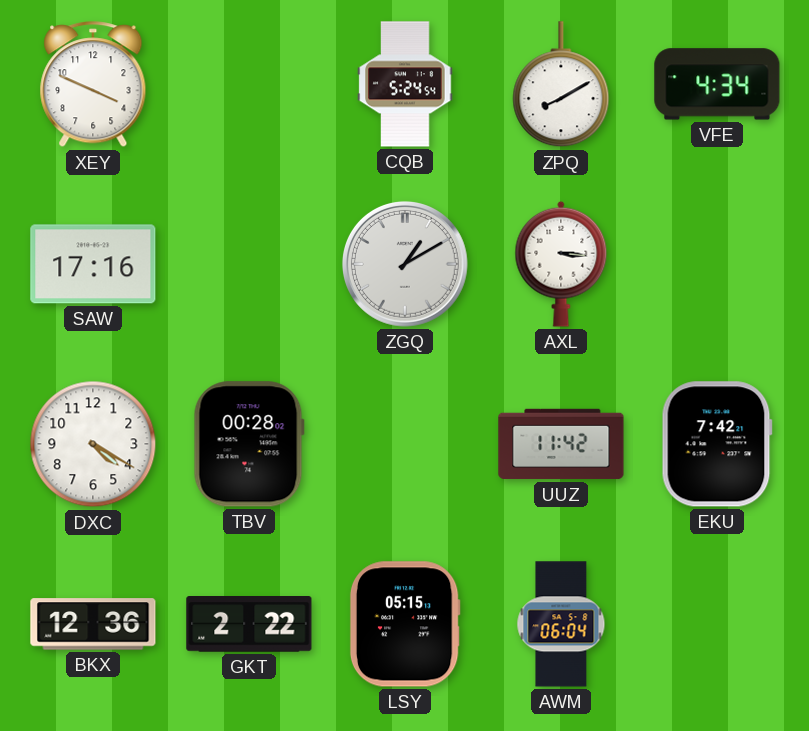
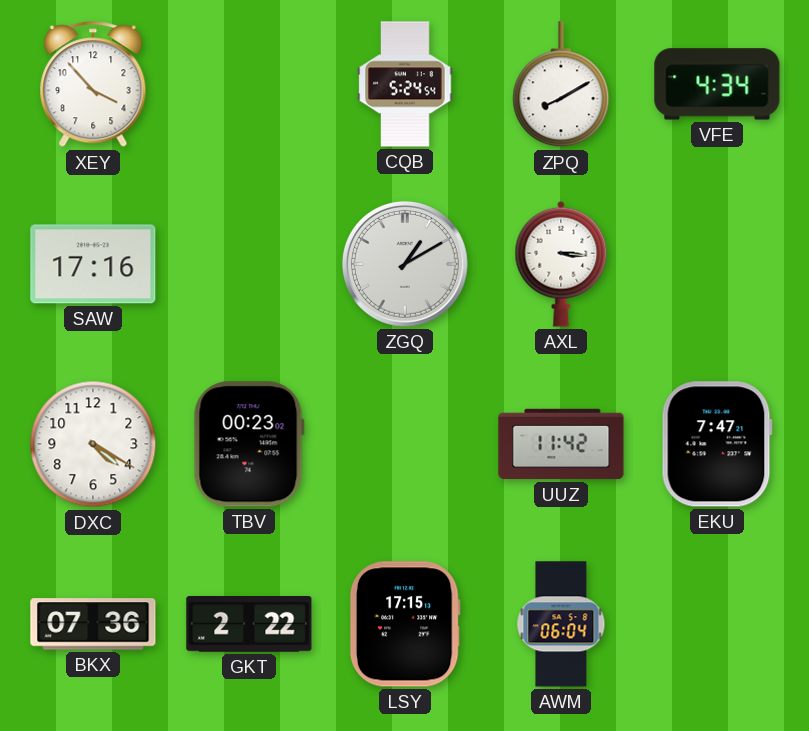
XEY: 3:49 -> 3:53
TBV: 00:28 -> 00:23
EKU: 7:42 -> 7:47
BKX: 12:36 -> 07:36
LSY: 05:15 -> 17:15
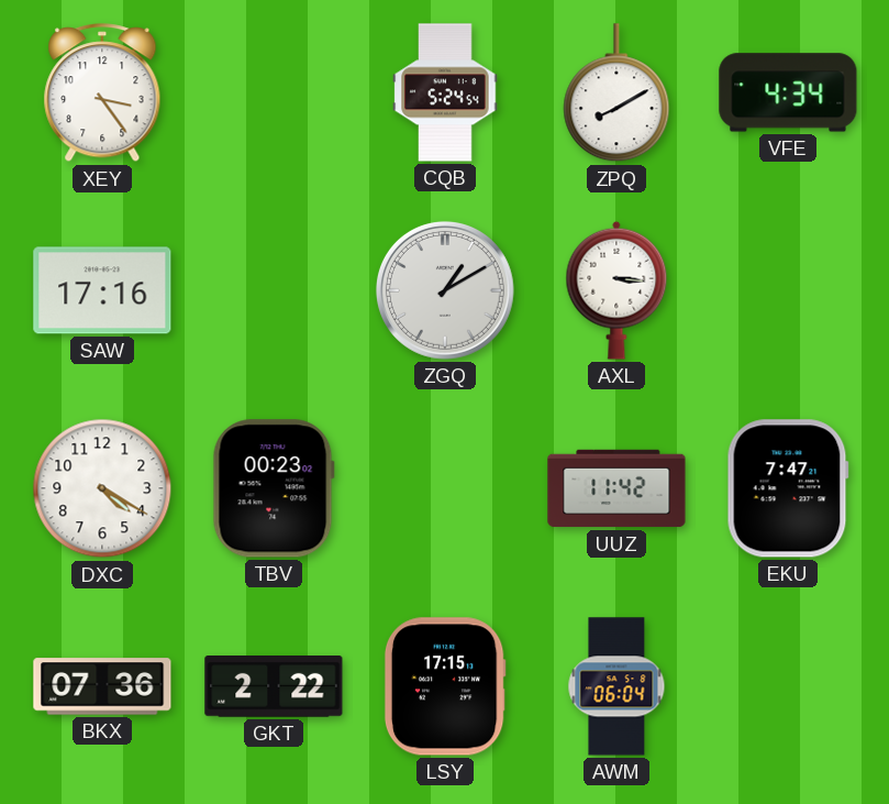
XEY: 3:53 -> 3:24
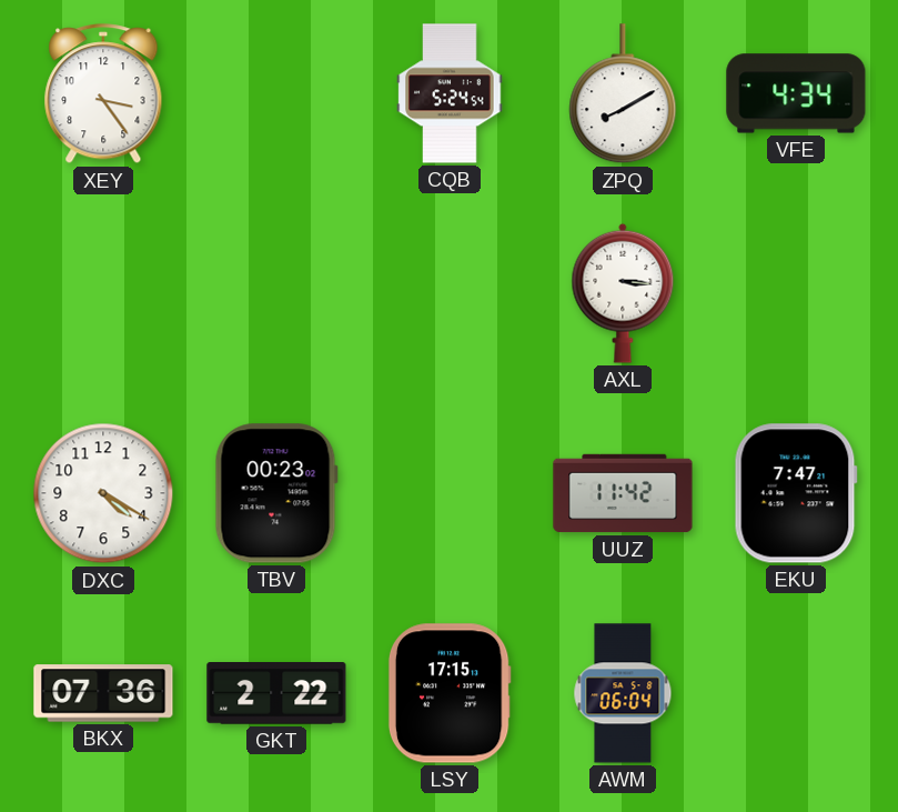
SAW: 17:16 -> none
ZGQ: 1:10 -> none
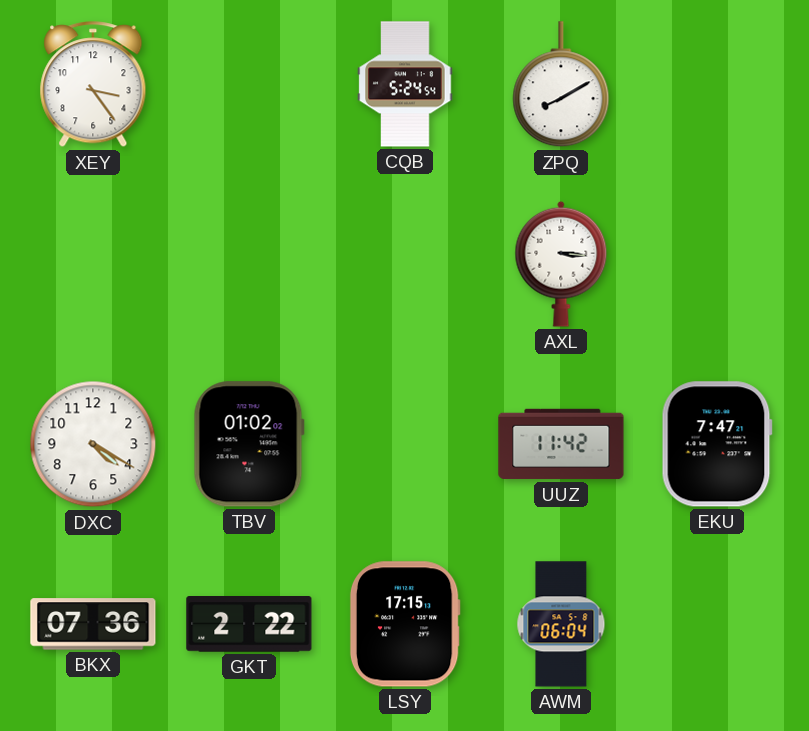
VFE: 4:34 -> none
TBV: 00:23 -> 01:02
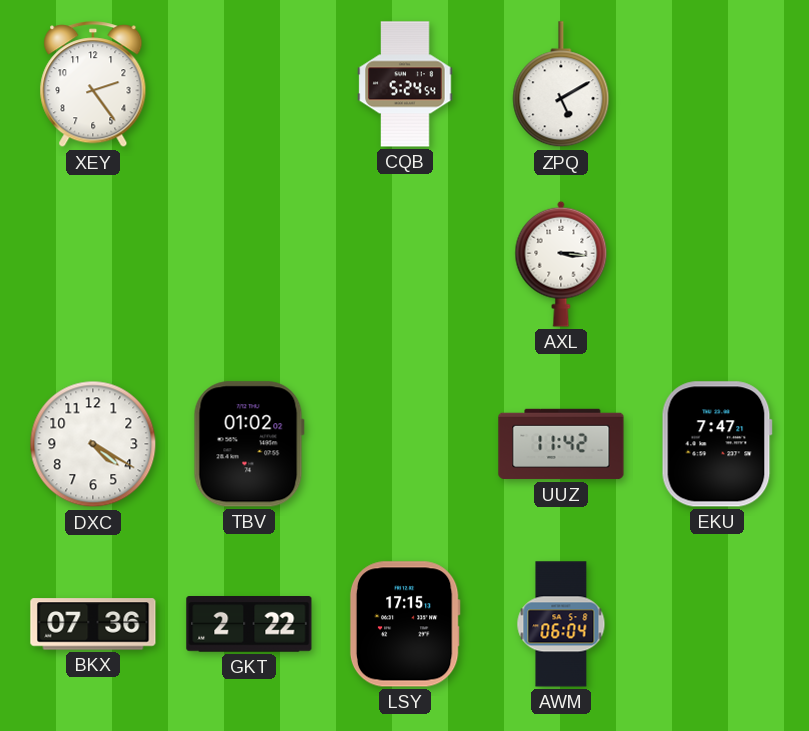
XEY: 3:24 -> 2:24
ZPQ: 8:10 -> 5:10
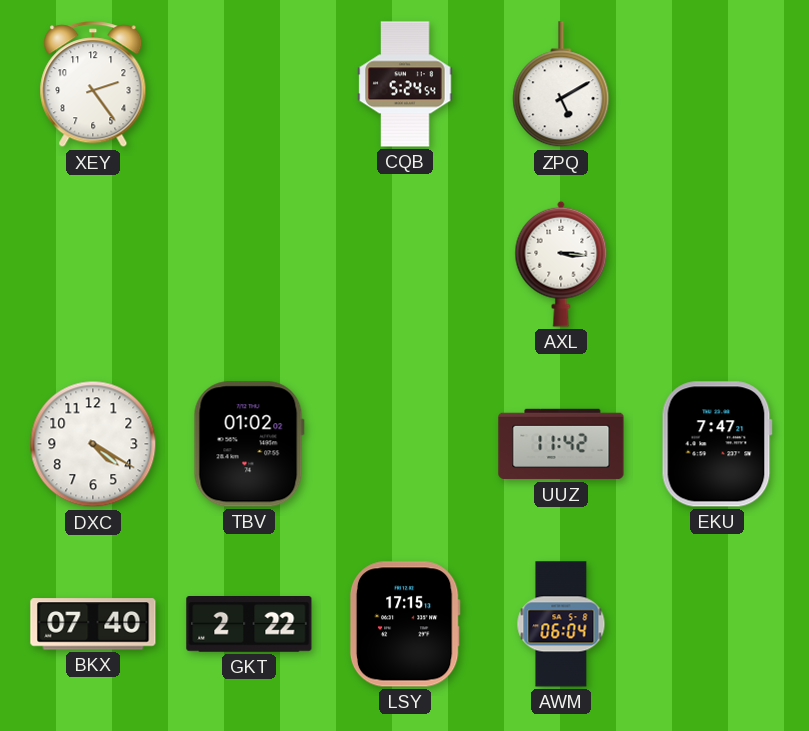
BKX: 07:36 -> 07:40
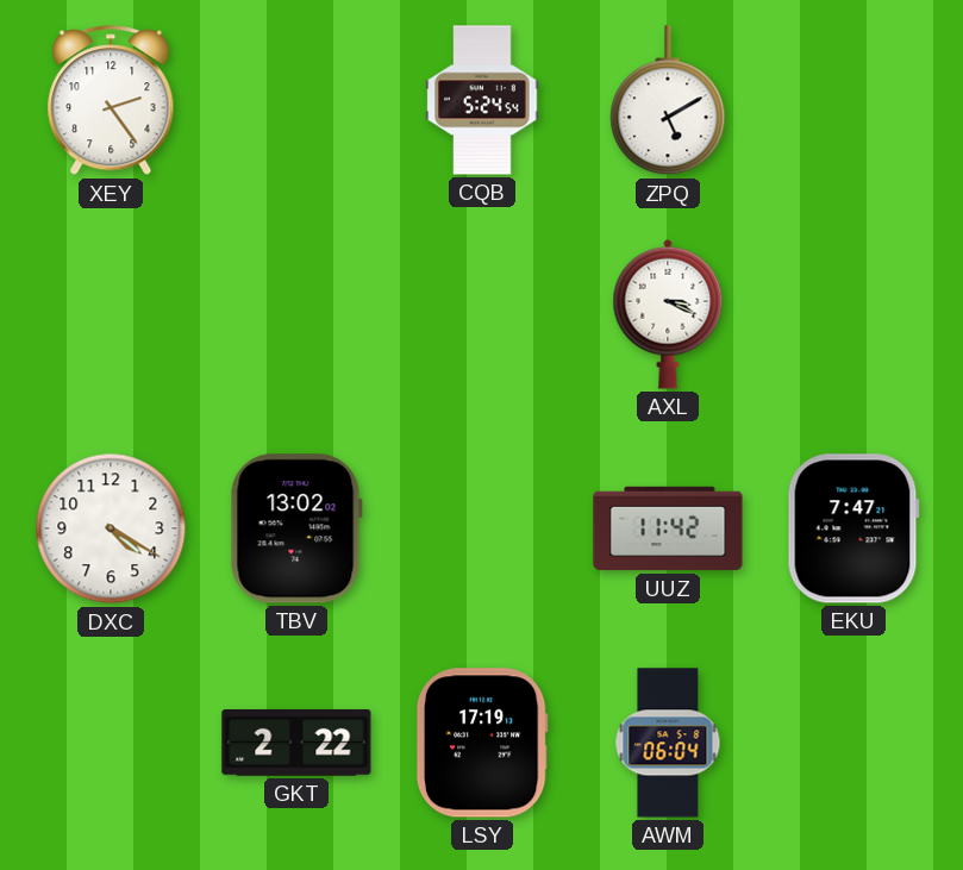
AXL: 3:16 -> 3:19
TBV: 01:02 -> 13:02
BKX: 07:40 -> none
LSY: 17:15 -> 17:19
